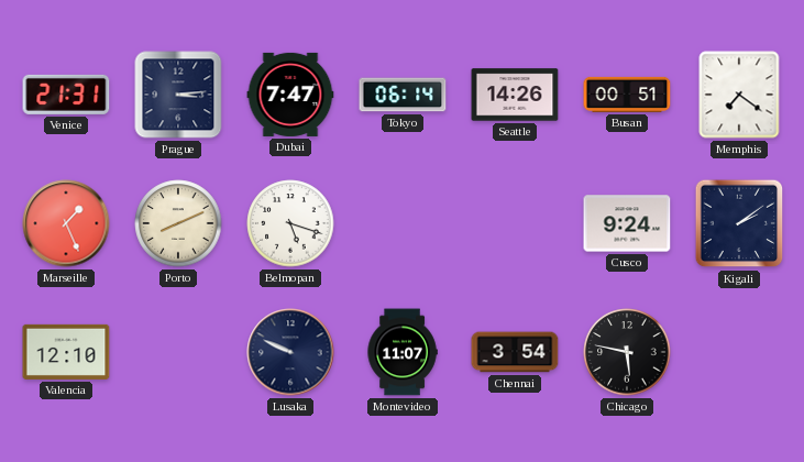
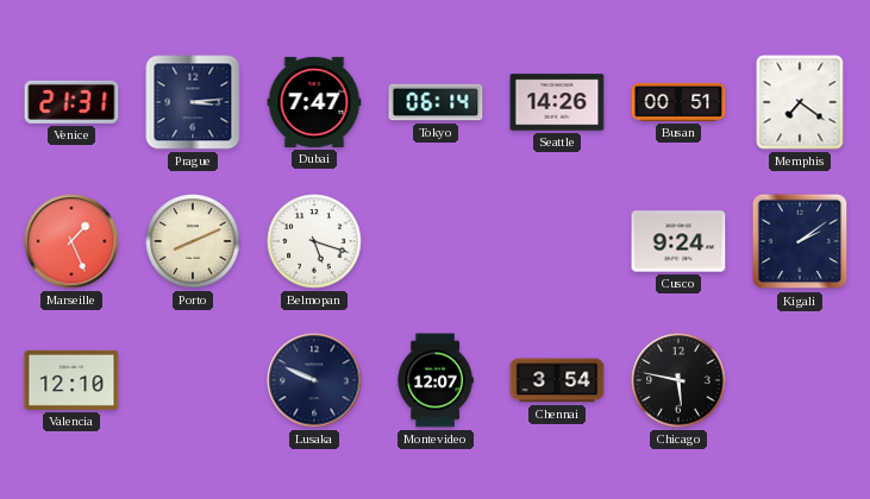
Montevideo: 11:07 -> 12:07
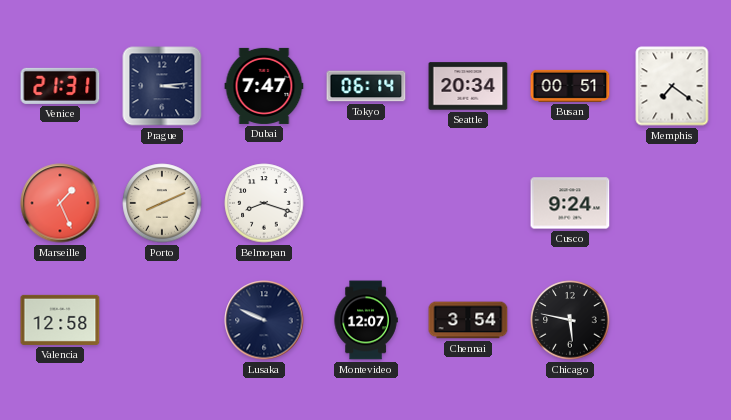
Seattle: 14:26 -> 20:34
Belmopan: 5:18 -> 8:18
Kigali: 2:09 -> none
Valencia: 12:10 -> 12:58
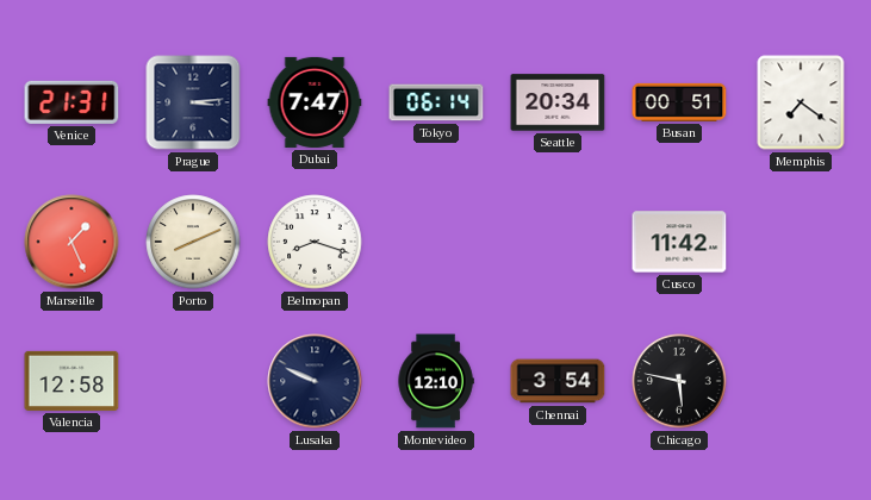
Cusco: 9:24 -> 11:42
Montevideo: 12:07 -> 12:10
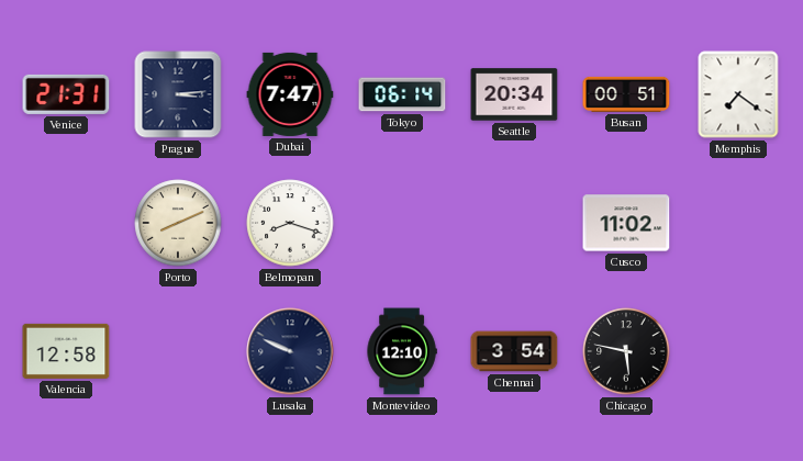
Marseille: 1:26 -> none
Cusco: 11:42 -> 11:02
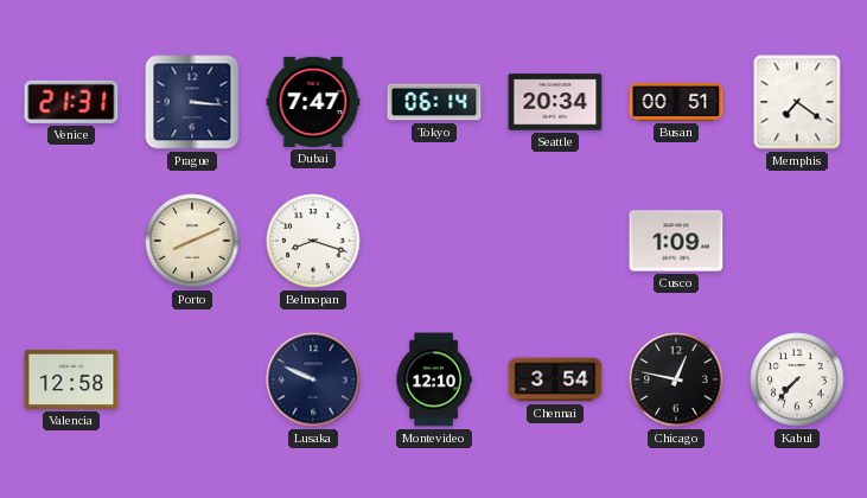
Prague: 3:14 -> 3:16
Cusco: 11:02 -> 1:09
Chicago: 5:47 -> 12:47
Kabul: none -> 7:37
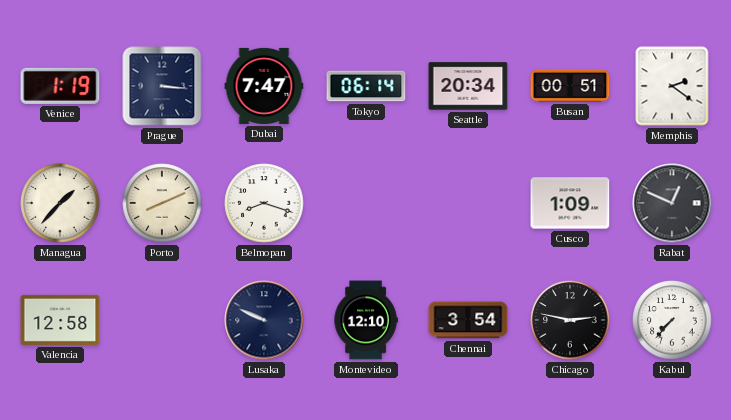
Venice: 21:31 -> 1:19
Memphis: 7:21 -> 2:21
Managua: none -> 1:37
Rabat: none -> 12:49
Chicago: 12:47 -> 2:47
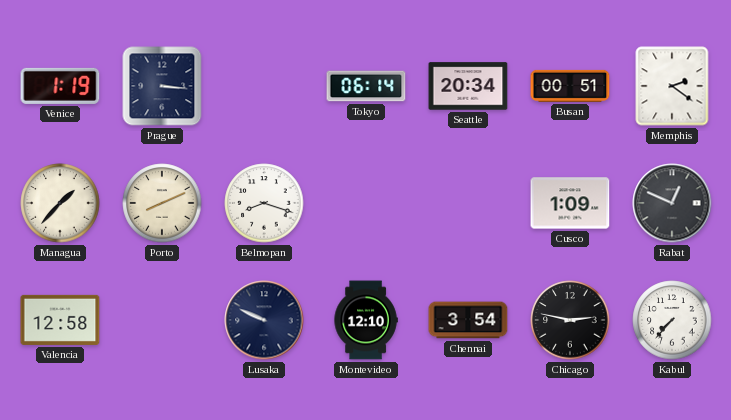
Dubai: 7:47 -> none
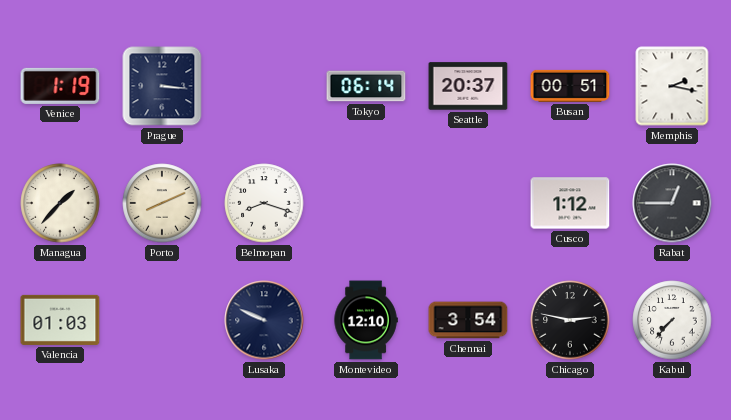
Seattle: 20:34 -> 20:37
Memphis: 2:21 -> 2:17
Cusco: 1:09 -> 1:12
Rabat: 12:49 -> 12:45
Valencia: 12:58 -> 01:03
